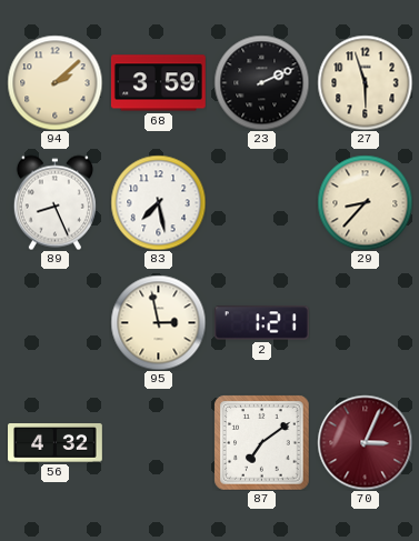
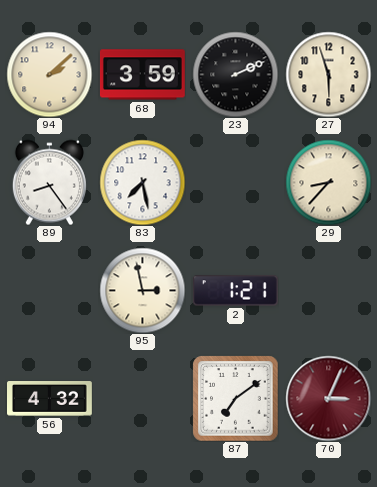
89: 8:26 -> 8:24
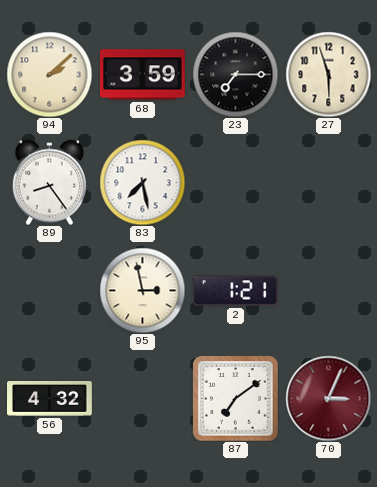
23: 2:11 -> 7:15
29: 8:37 -> none
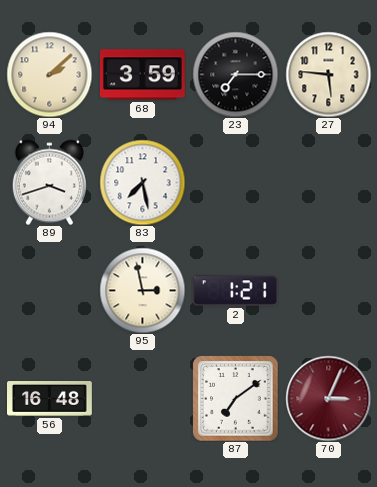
27: 5:57 -> 5:46
89: 8:24 -> 3:42
56: 4:32 -> 16:48
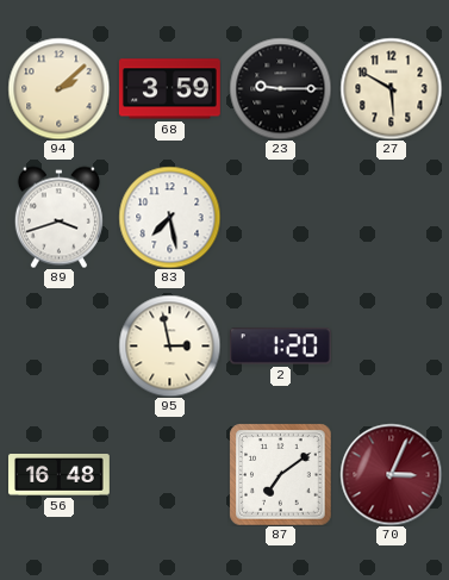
23: 7:15 -> 9:15
27: 5:46 -> 5:50
2: 1:21 -> 1:20
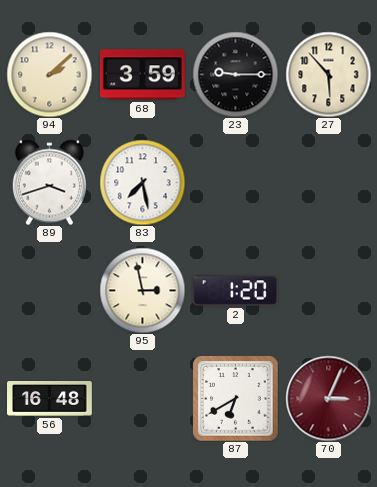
27: 5:50 -> 5:53
87: 7:09 -> 6:40
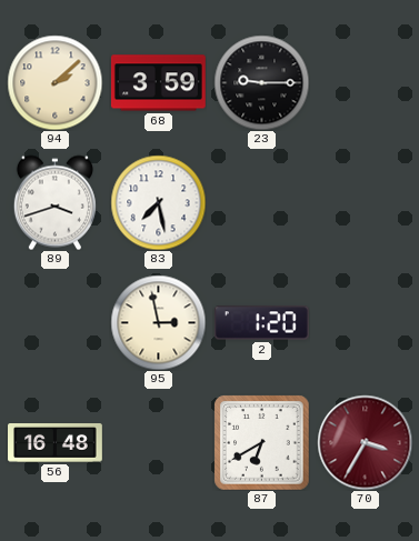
27: 5:53 -> none
70: 3:04 -> 3:35
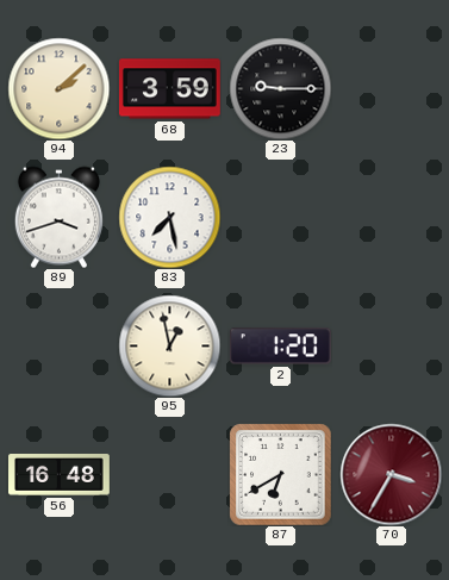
95: 2:58 -> 12:58
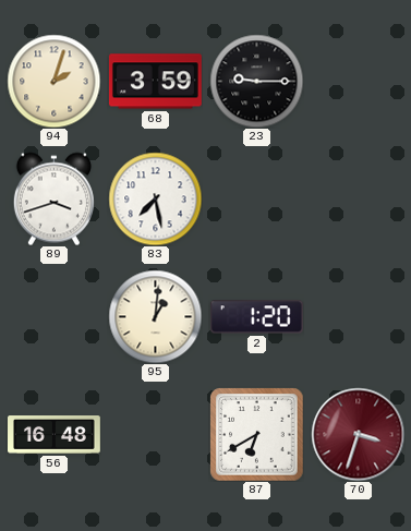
94: 2:08 -> 2:03
95: 12:58 -> 1:01
70: 3:35 -> 3:33
